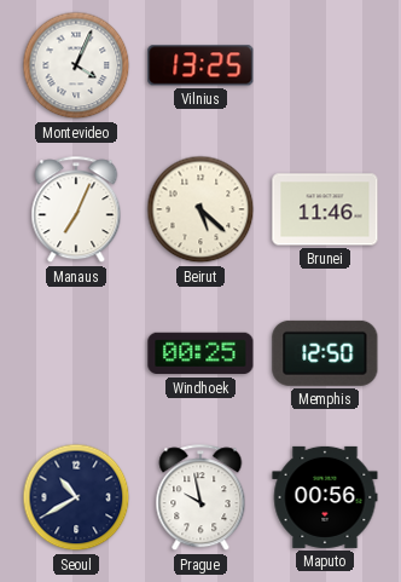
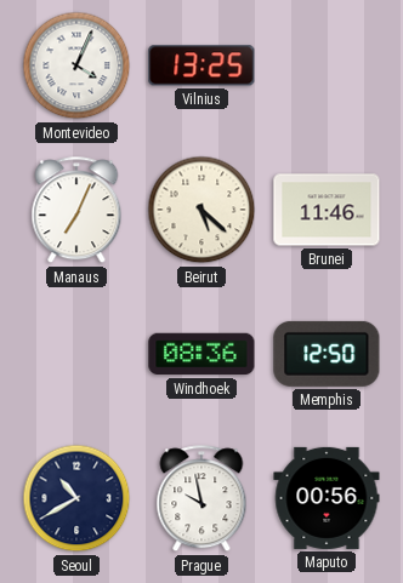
Windhoek: 00:25 -> 08:36
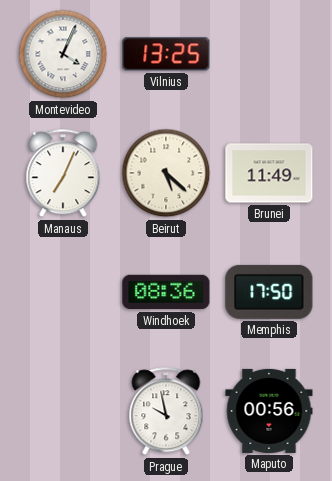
Brunei: 11:46 -> 11:49
Memphis: 12:50 -> 17:50
Seoul: 10:40 -> none
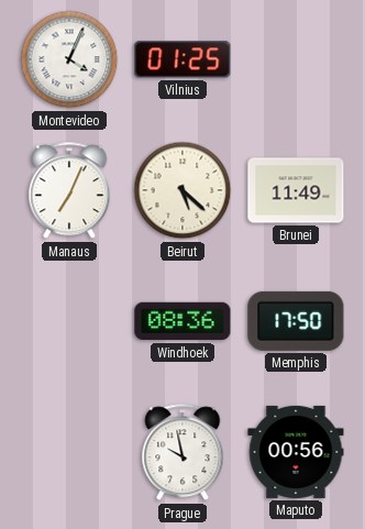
Vilnius: 13:25 -> 01:25
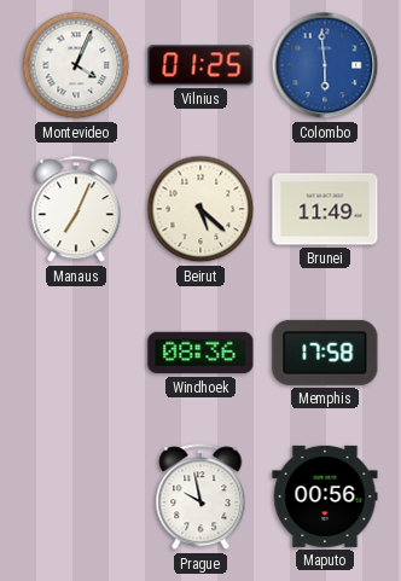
Colombo: none -> 5:59
Memphis: 17:50 -> 17:58
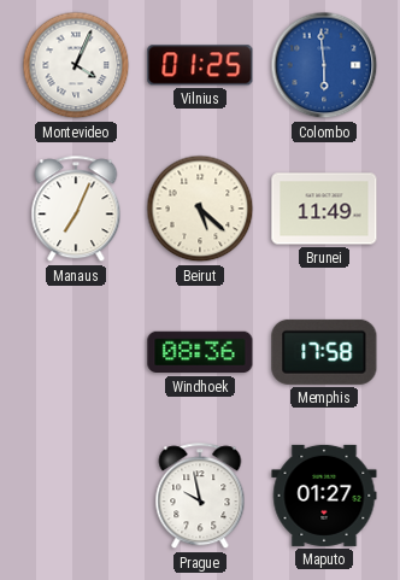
Maputo: 00:56 -> 01:27
